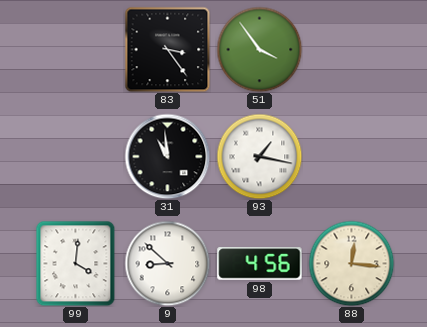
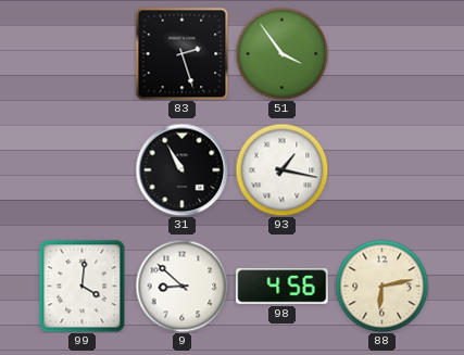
83: 3:24 -> 2:27
31: 10:59 -> 10:55
88: 12:16 -> 6:13
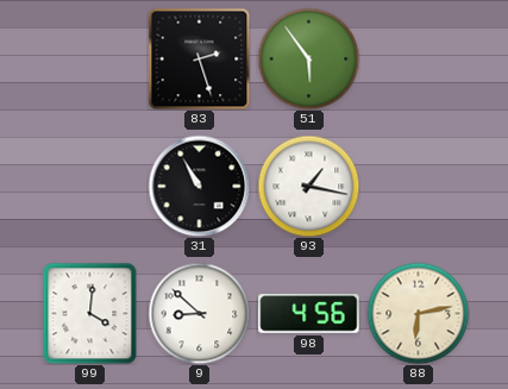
51: 3:54 -> 5:54
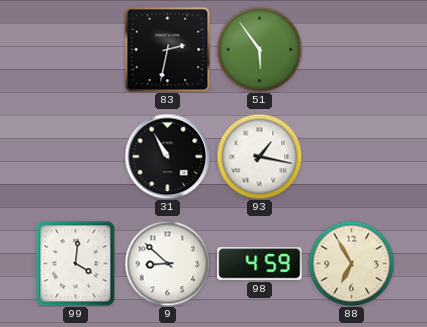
83: 2:27 -> 2:32
98: 4:56 -> 4:59
88: 6:13 -> 6:55
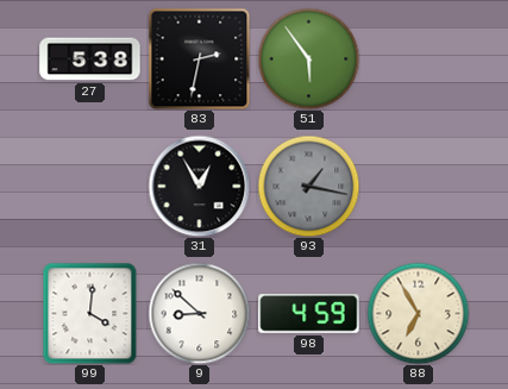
27: none -> 5:38
31: 10:55 -> 12:55
93 dial: white -> grey
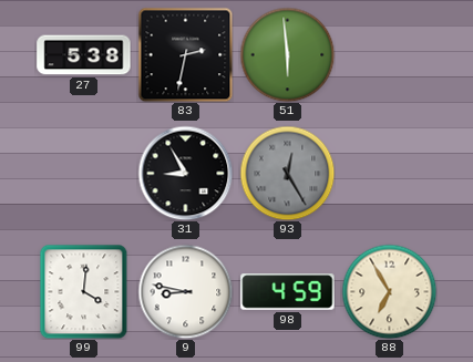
51: 5:54 -> 5:59
31: 12:55 -> 8:55
93: 1:17 -> 12:25
9: 8:52 -> 8:47
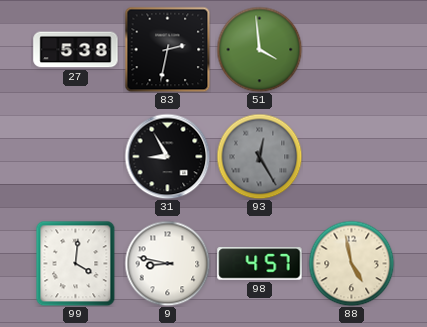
51: 5:59 -> 3:59
98: 4:59 -> 4:57
88: 6:55 -> 4:58
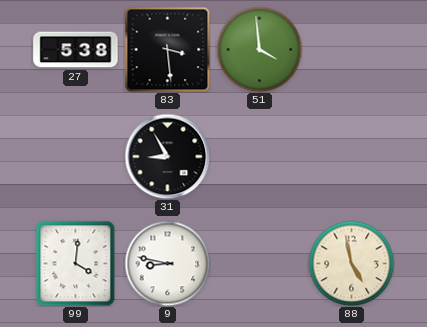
83: 2:32 -> 3:29
93: 12:25 -> none
98: 4:57 -> none
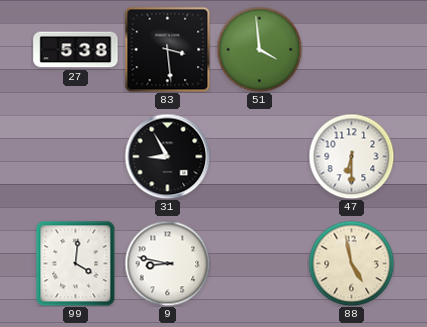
47: none -> 6:30
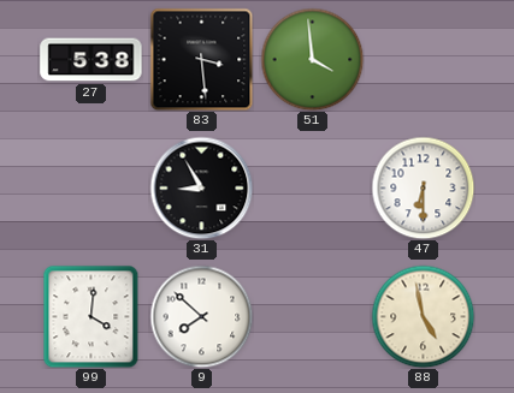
9: 8:47 -> 7:52
